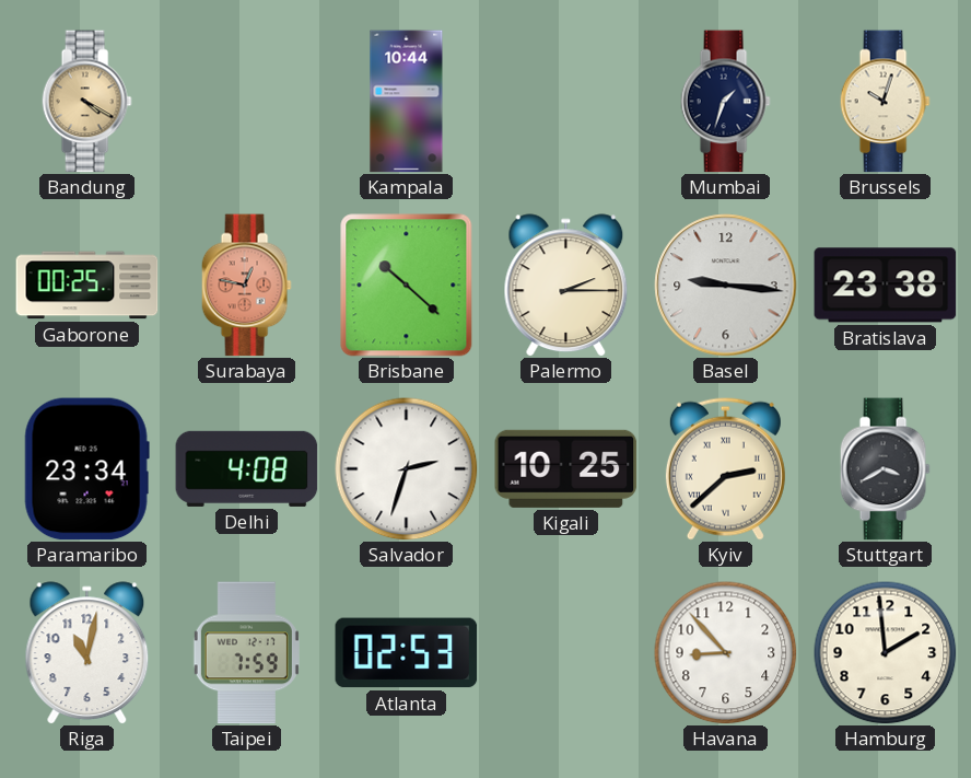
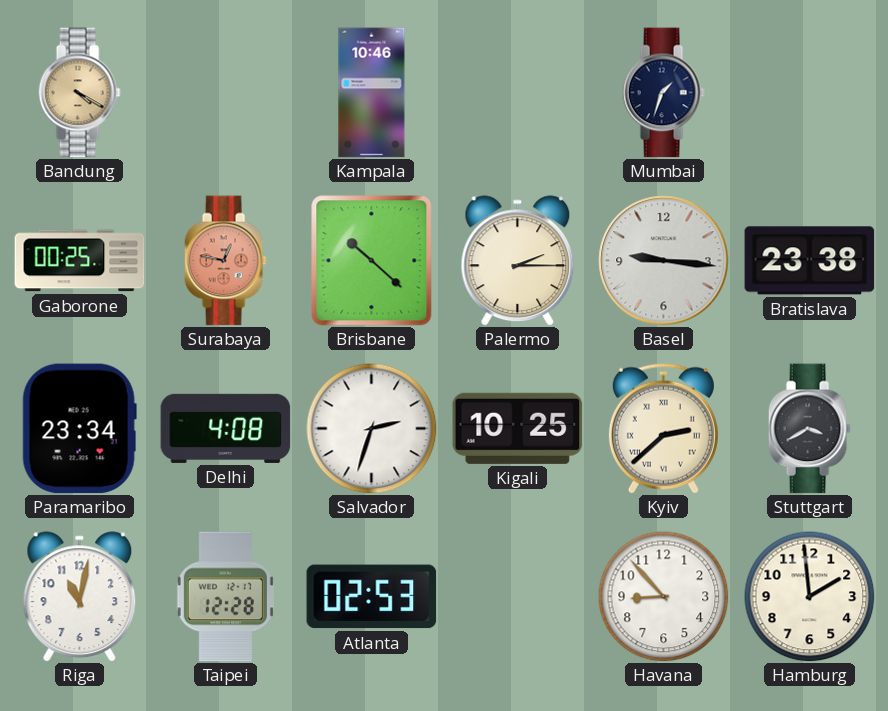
Kampala: 10:44 -> 10:46
Brussels: 10:03 -> none
Taipei: 7:59 -> 12:28
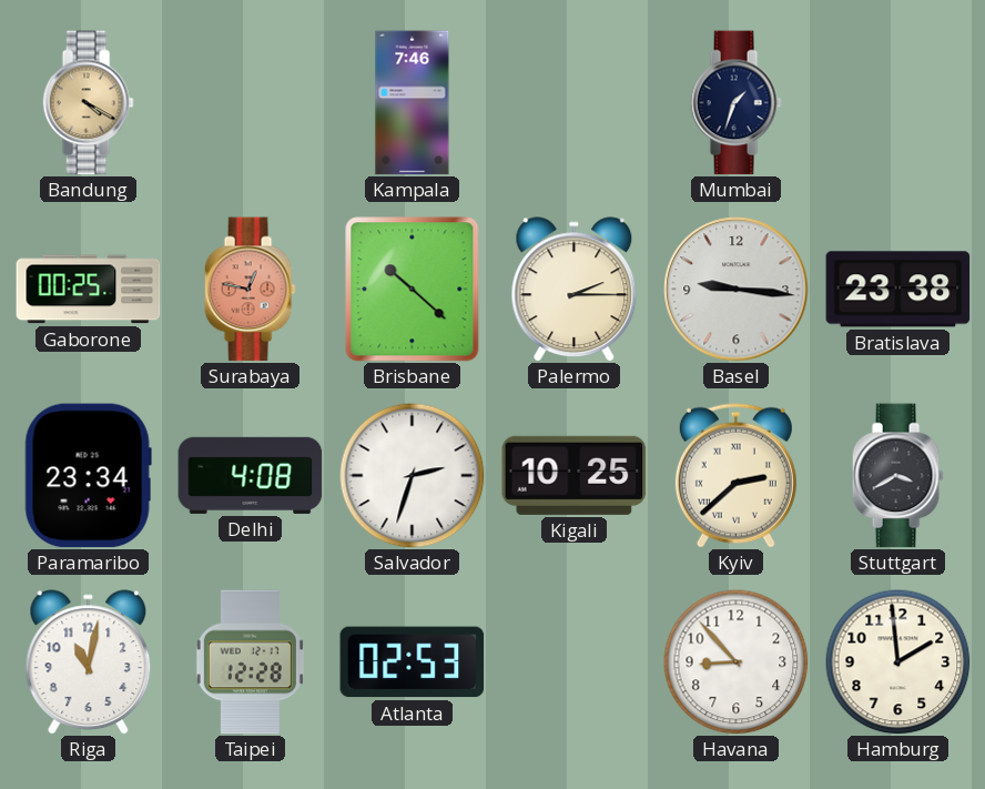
Kampala: 10:46 -> 7:46
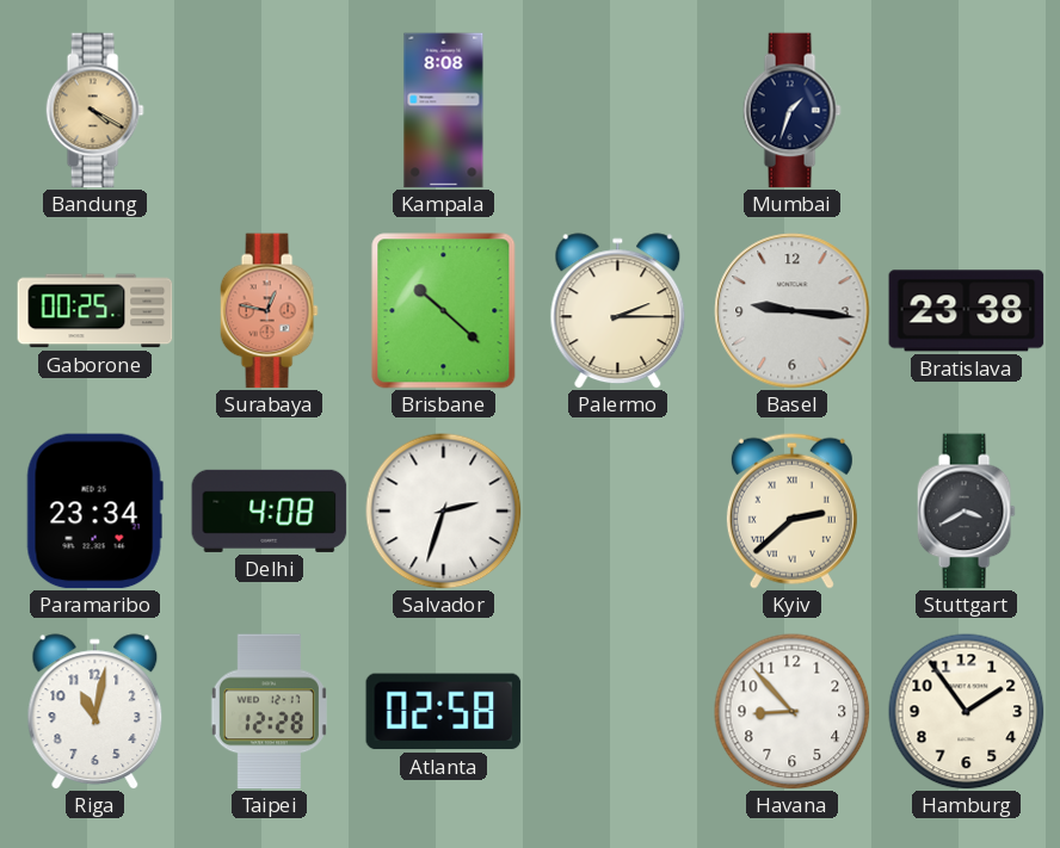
Kampala: 7:46 -> 8:08
Kigali: 10:25 -> none
Atlanta: 02:53 -> 02:58
Hamburg: 1:59 -> 1:54
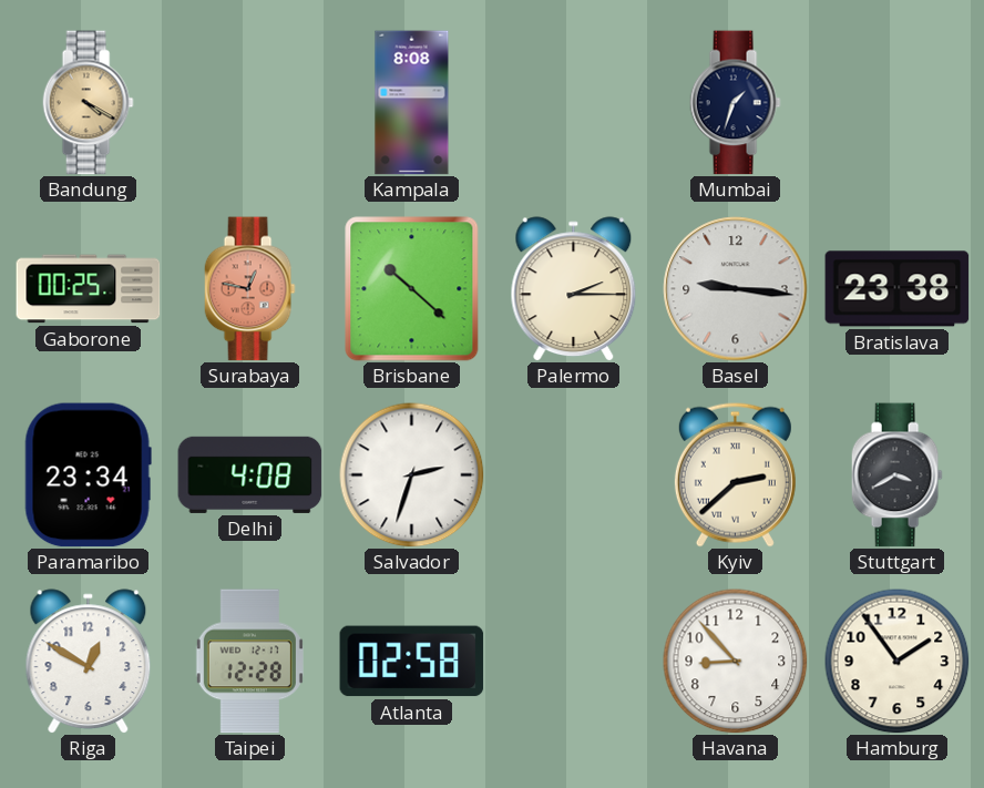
Riga: 11:02 -> 12:50
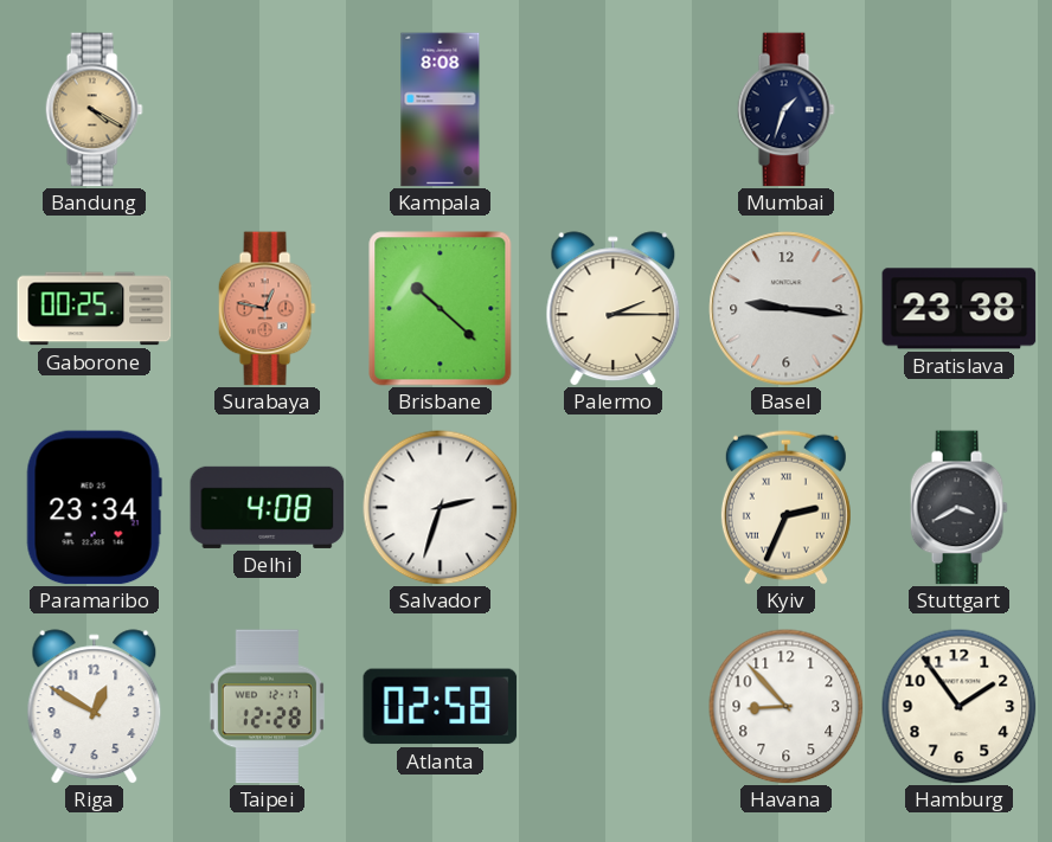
Kyiv: 2:38 -> 2:34
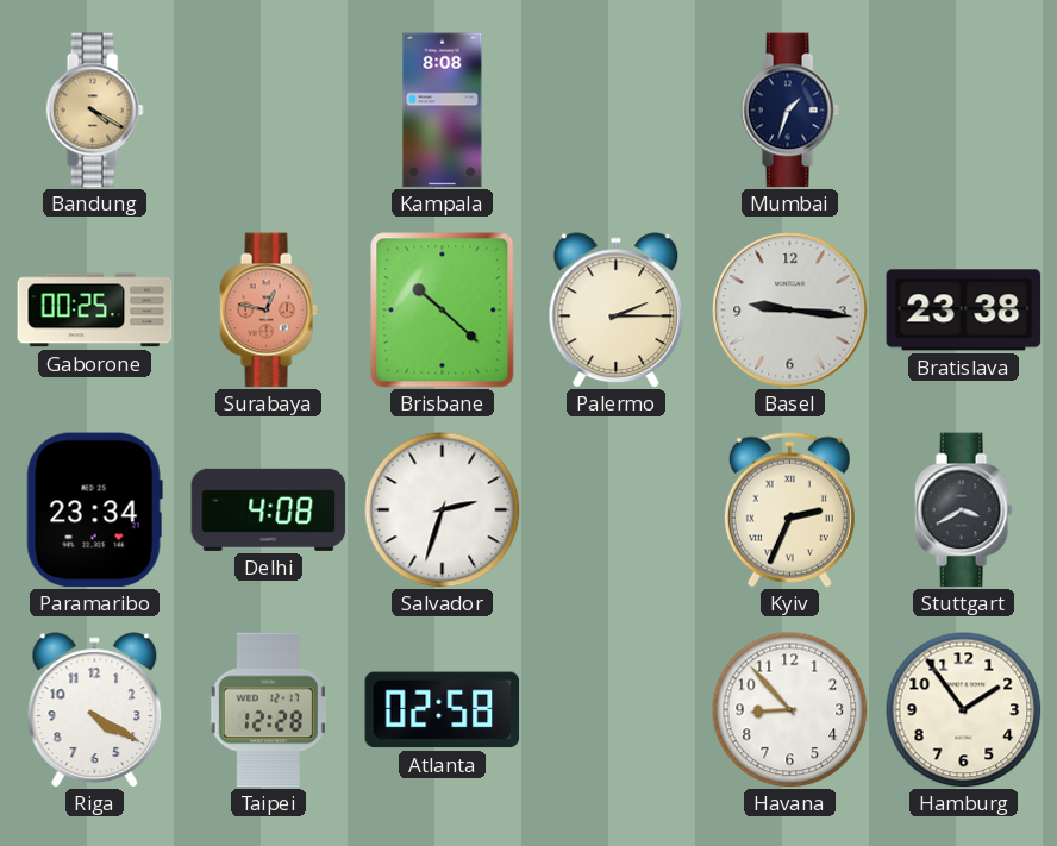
Riga: 12:50 -> 4:20
